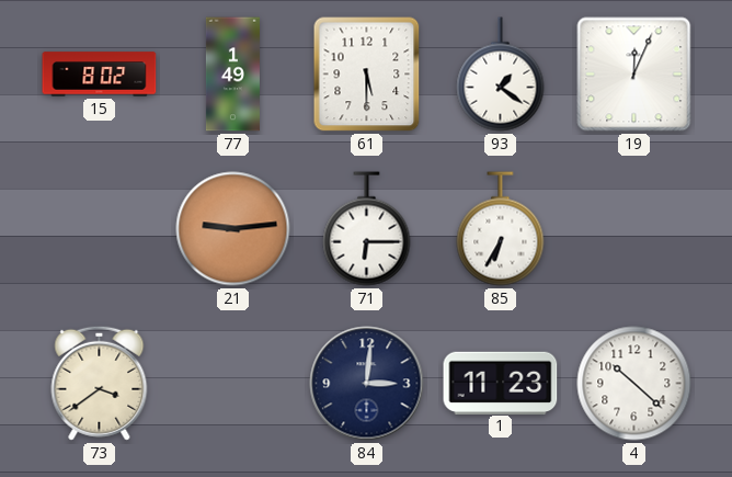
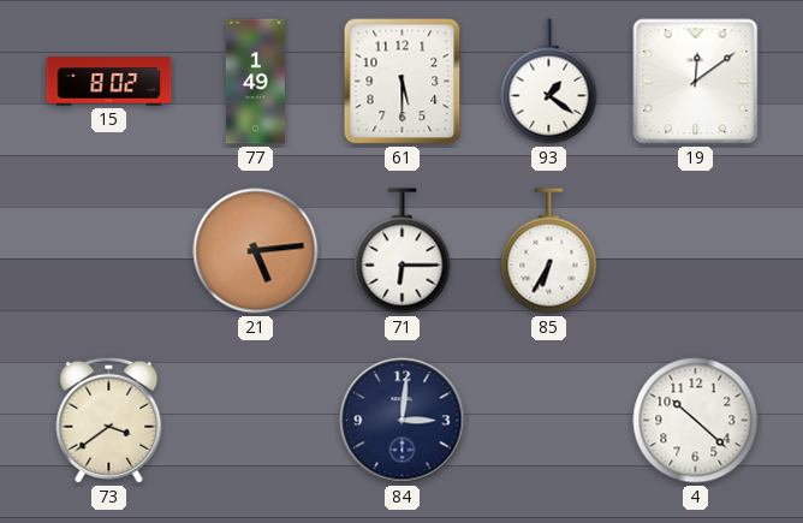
19: 12:04 -> 12:09
21: 9:14 -> 5:14
1: 11:23 -> none
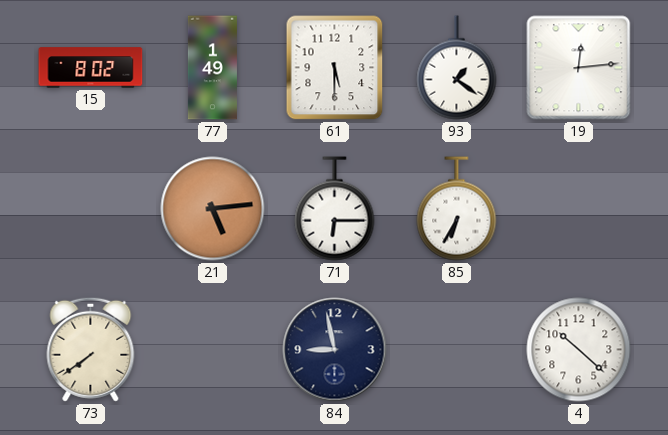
19: 12:09 -> 12:14
73: 3:39 -> 7:39
84: 3:01 -> 8:58
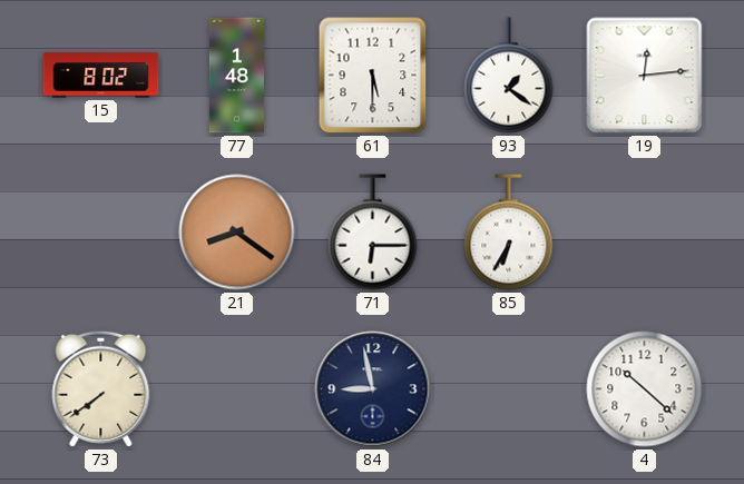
77: 1:49 -> 1:48
21: 5:14 -> 8:21
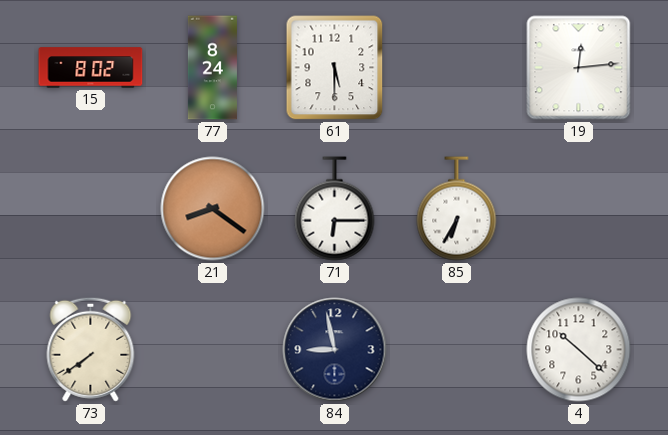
77: 1:48 -> 8:24
93: 1:21 -> none
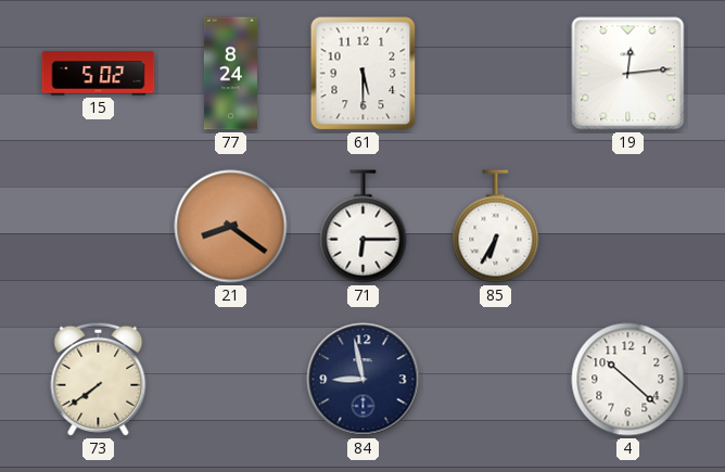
15: 8:02 -> 5:02
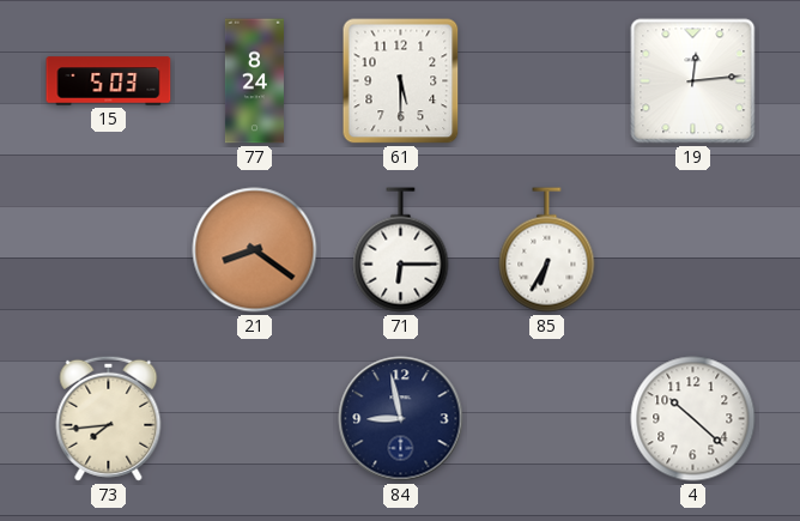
15: 5:02 -> 5:03
73: 7:39 -> 7:44
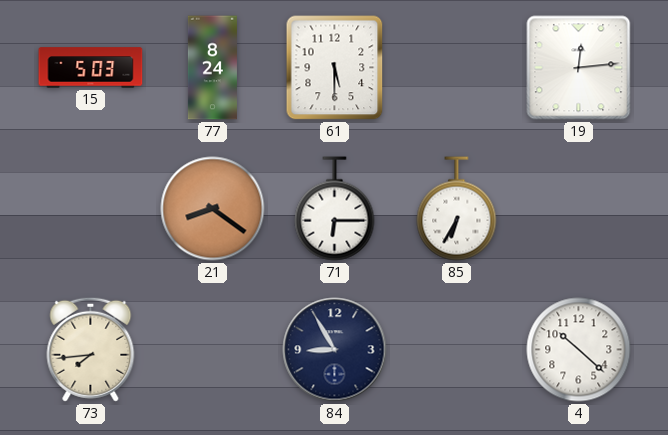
84: 8:58 -> 8:55
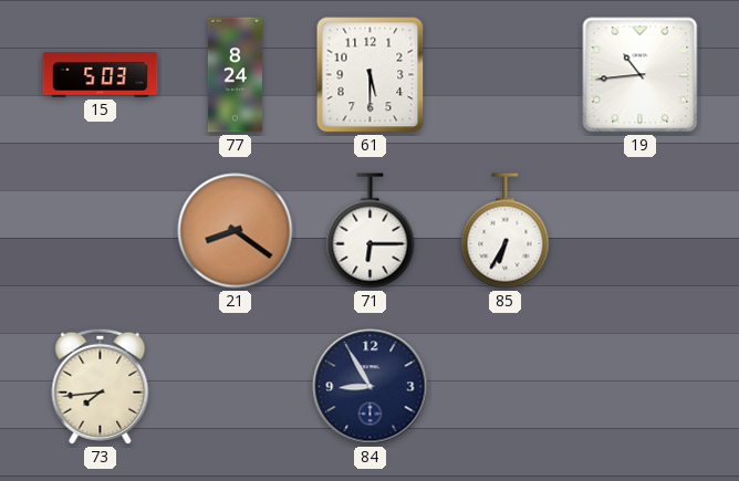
19: 12:14 -> 10:44
4: 10:22 -> none
